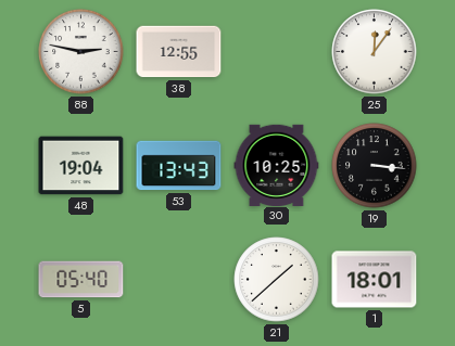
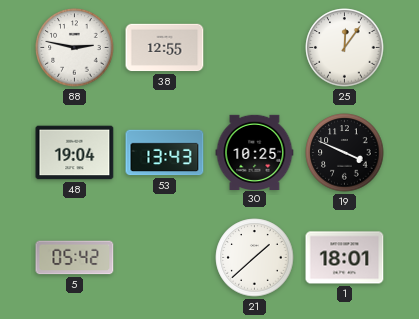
19: 3:16 -> 3:49
5: 05:40 -> 05:42
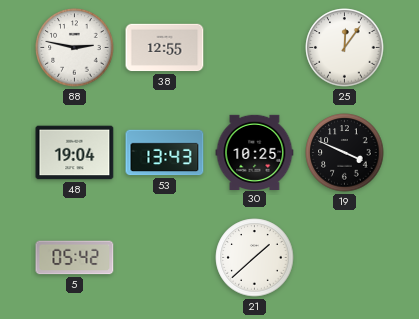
1: 18:01 -> none
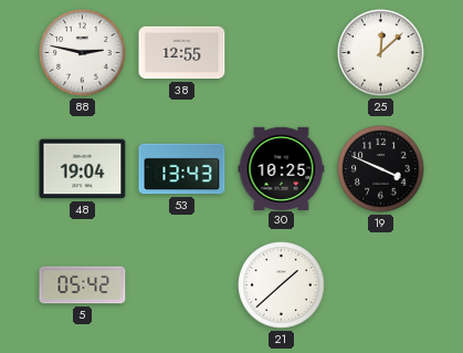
25: 12:06 -> 12:08
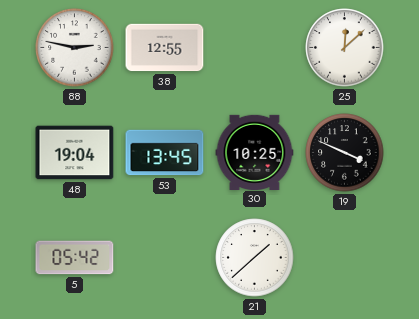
53: 13:43 -> 13:45
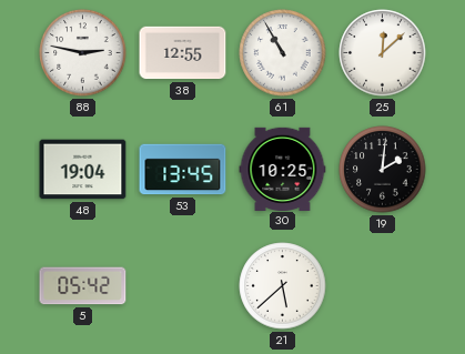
61: none -> 10:55
19: 3:49 -> 2:01
21: 1:38 -> 5:38
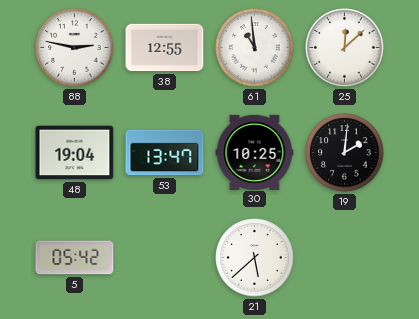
61: 10:55 -> 10:59
53: 13:45 -> 13:47
